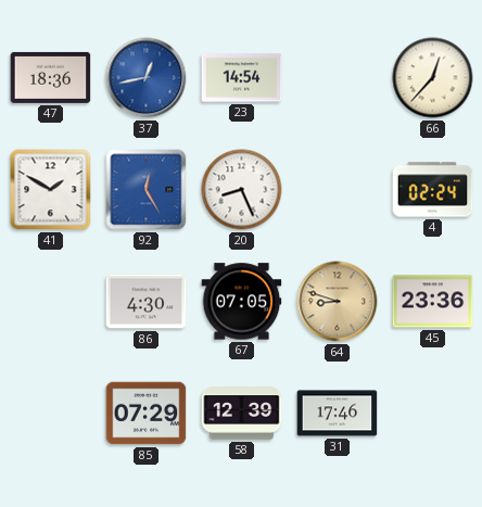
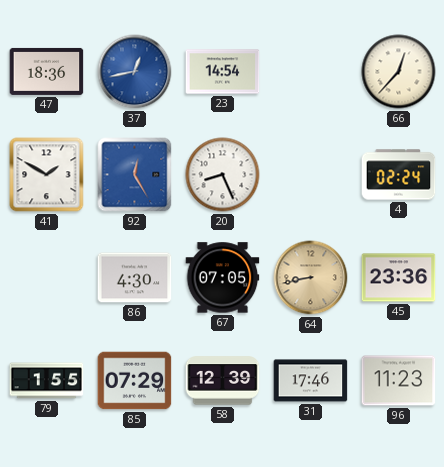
64: 8:48 -> 8:43
79: none -> 1:55
96: none -> 11:23
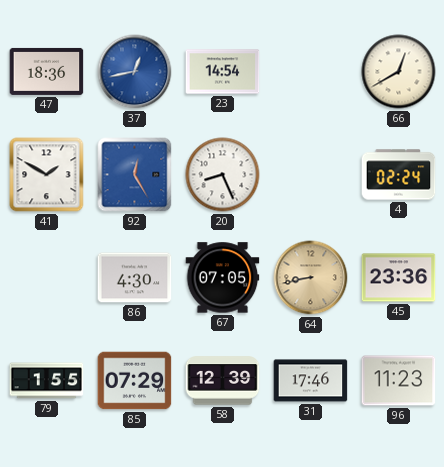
66: 12:37 -> 12:40
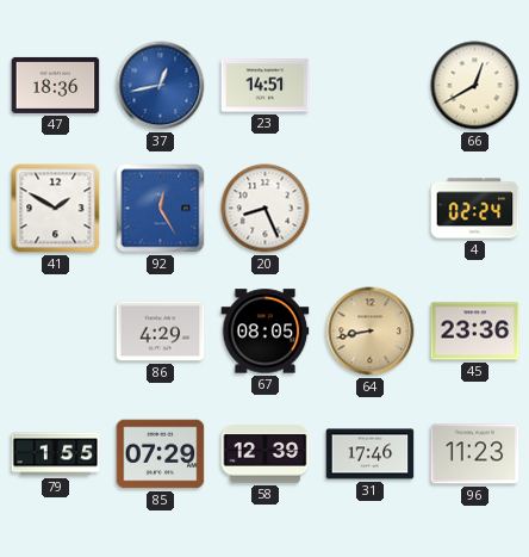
23: 14:54 -> 14:51
86: 4:30 -> 4:29
67: 07:05 -> 08:05
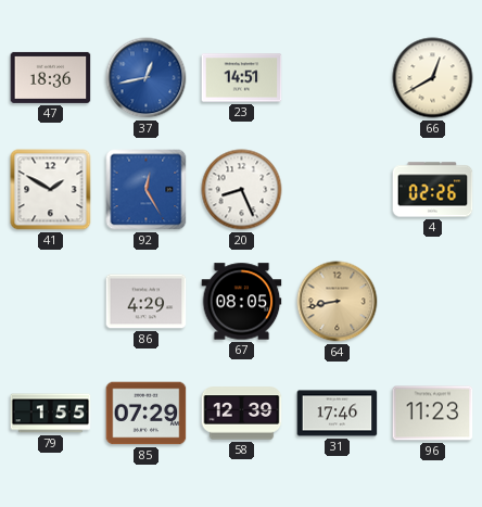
4: 02:24 -> 02:26
45: 23:36 -> none
